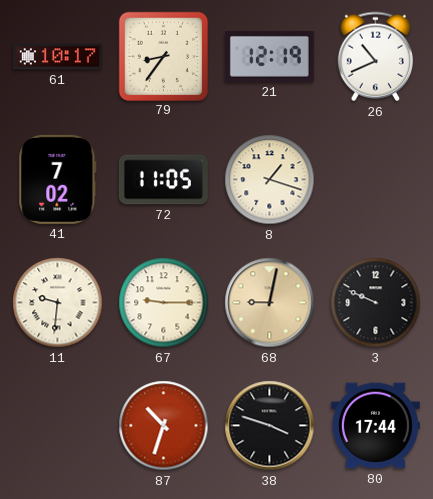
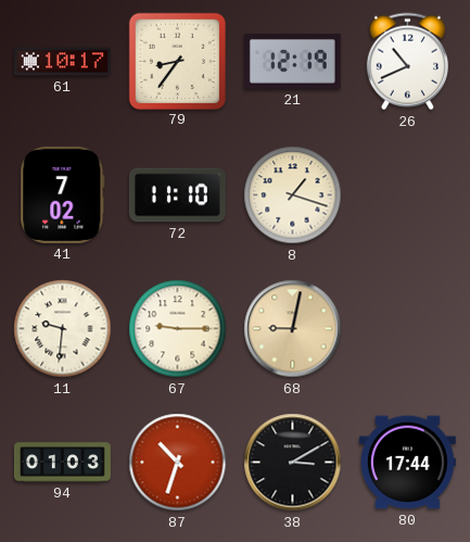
72: 11:05 -> 11:10
3: 9:49 -> none
94: none -> 01:03
38: 3:48 -> 3:10
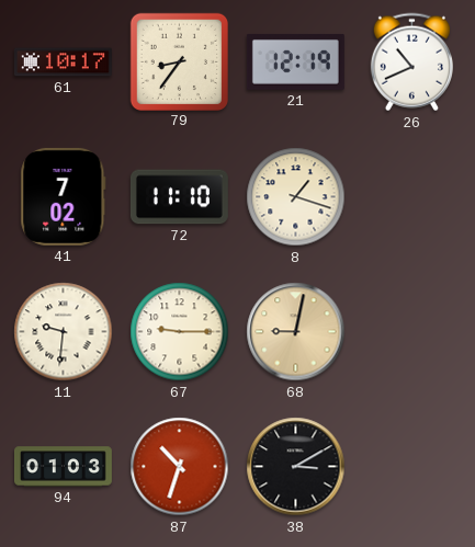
80: 17:44 -> none
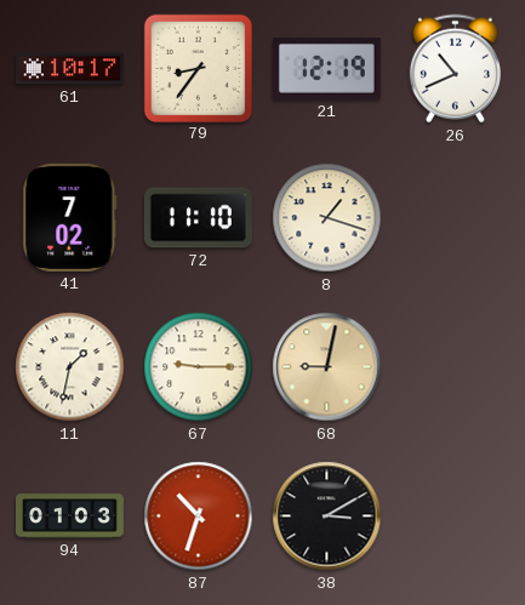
11: 9:31 -> 1:32
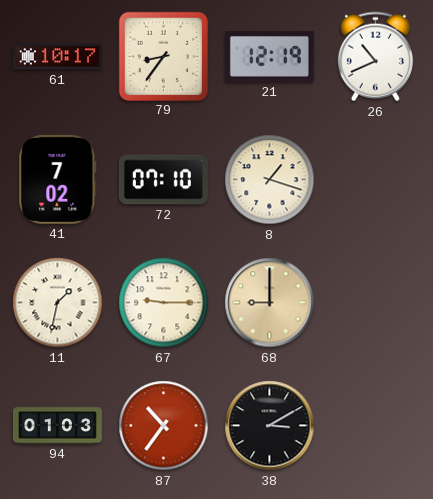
72: 11:10 -> 07:10
68: 9:02 -> 9:00
87: 10:33 -> 10:36
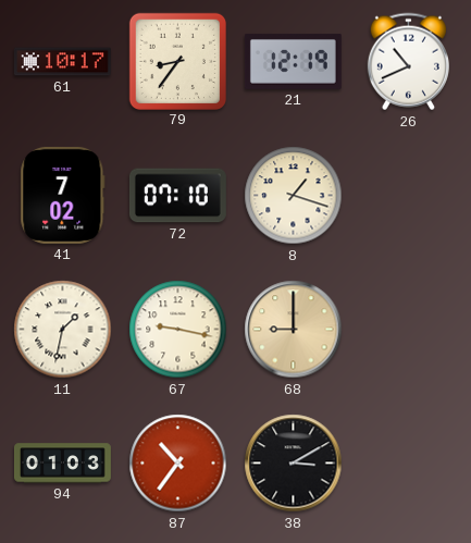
67: 9:15 -> 9:17
